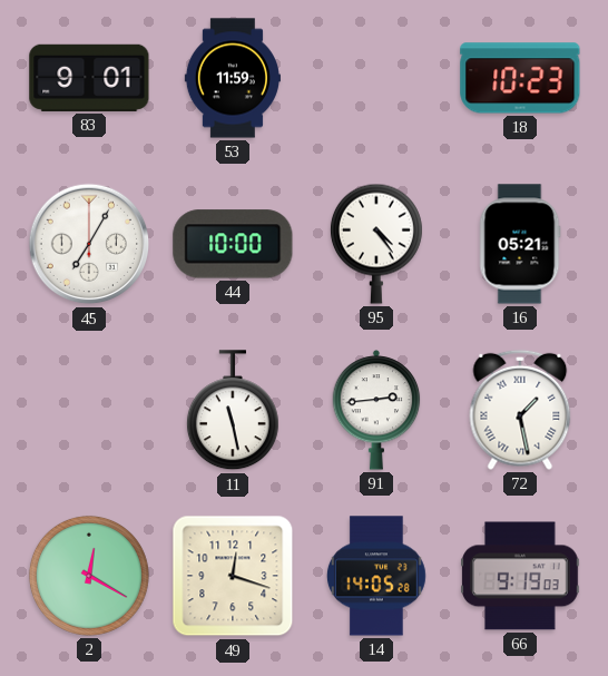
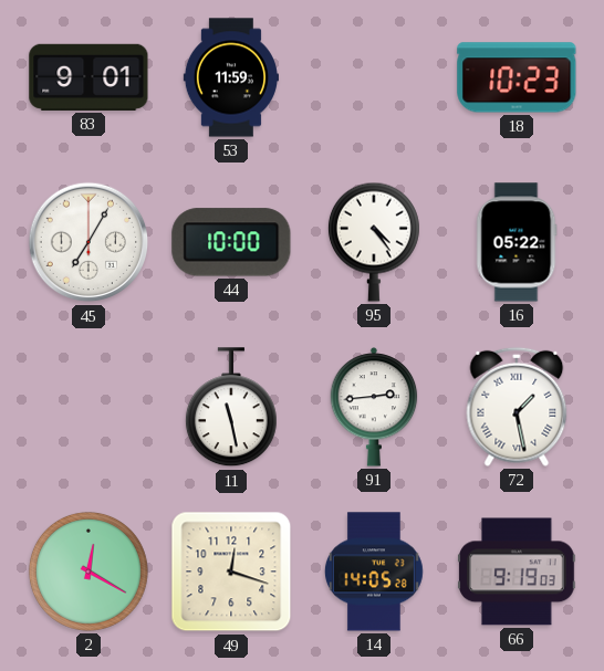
16: 05:21 -> 05:22
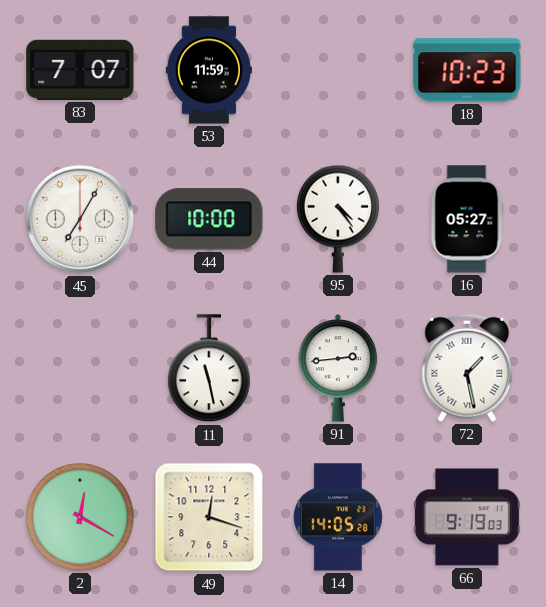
83: 9:01 -> 7:07
16: 05:22 -> 05:27
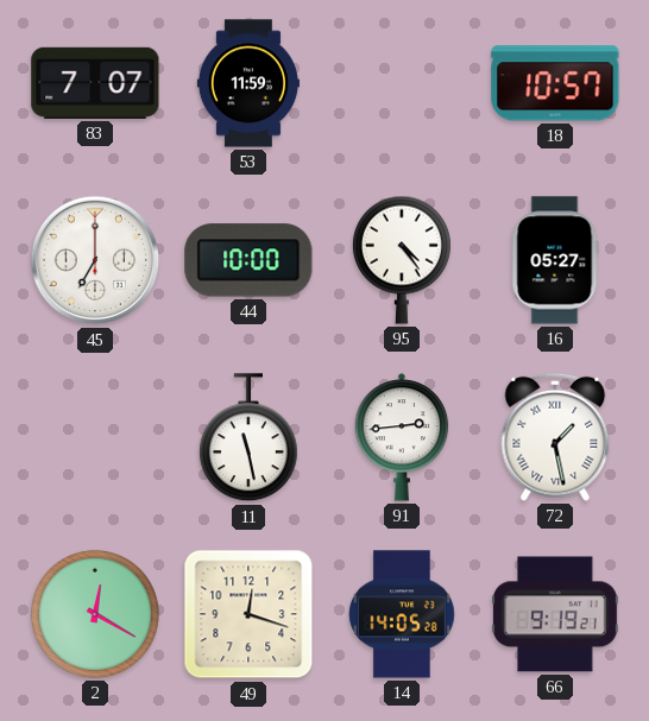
18: 10:23 -> 10:57
45: 7:05 -> 7:00
66: 9:19:03 -> 9:19:21
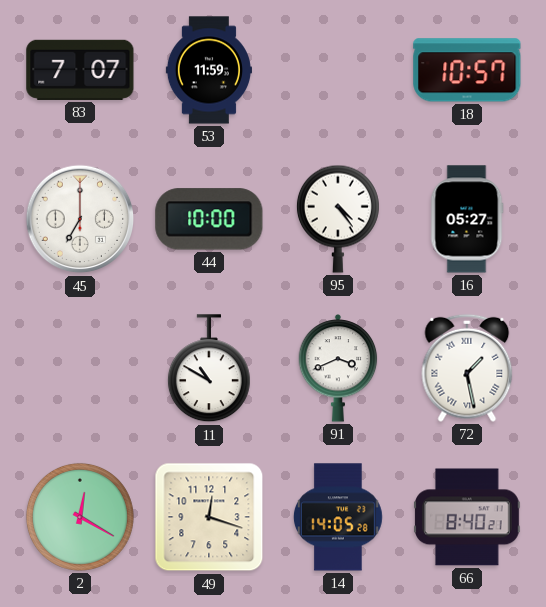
11: 11:28 -> 10:50
91: 2:44 -> 3:41
66: 9:19 -> 8:40
